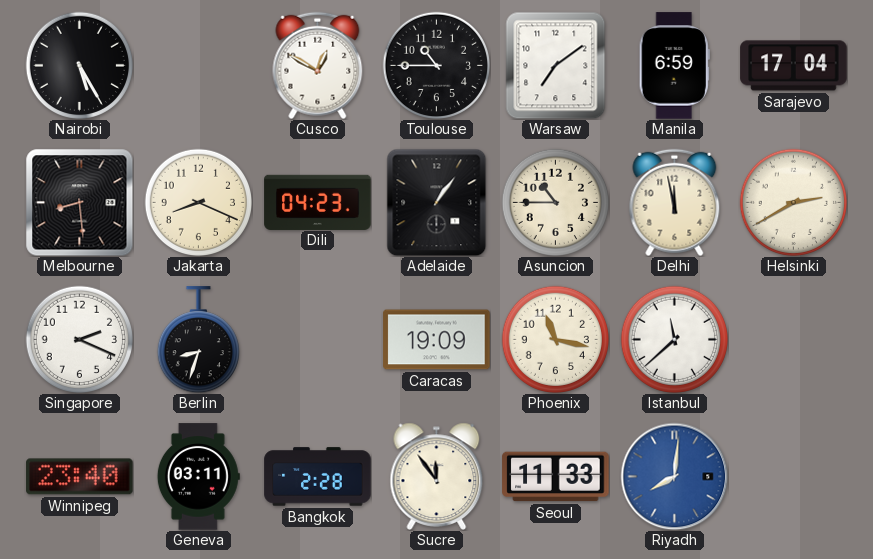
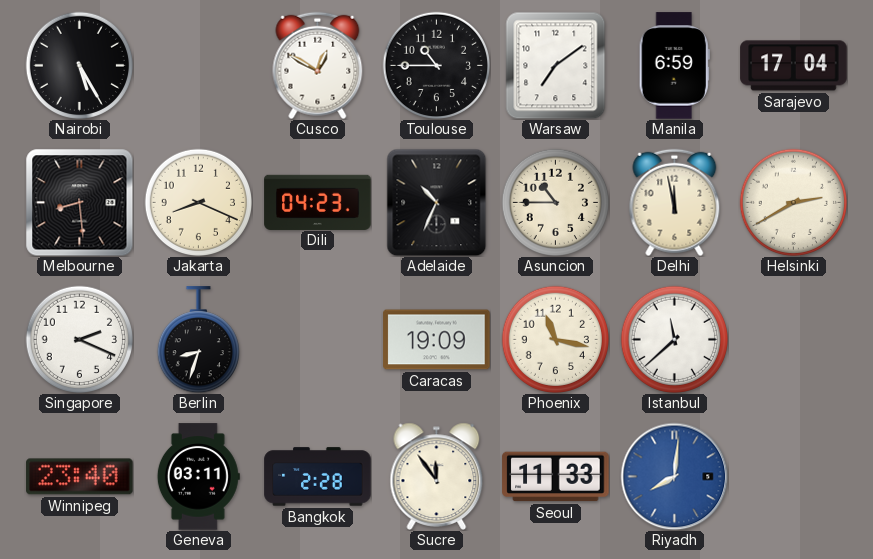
Adelaide: 1:06 -> 10:34
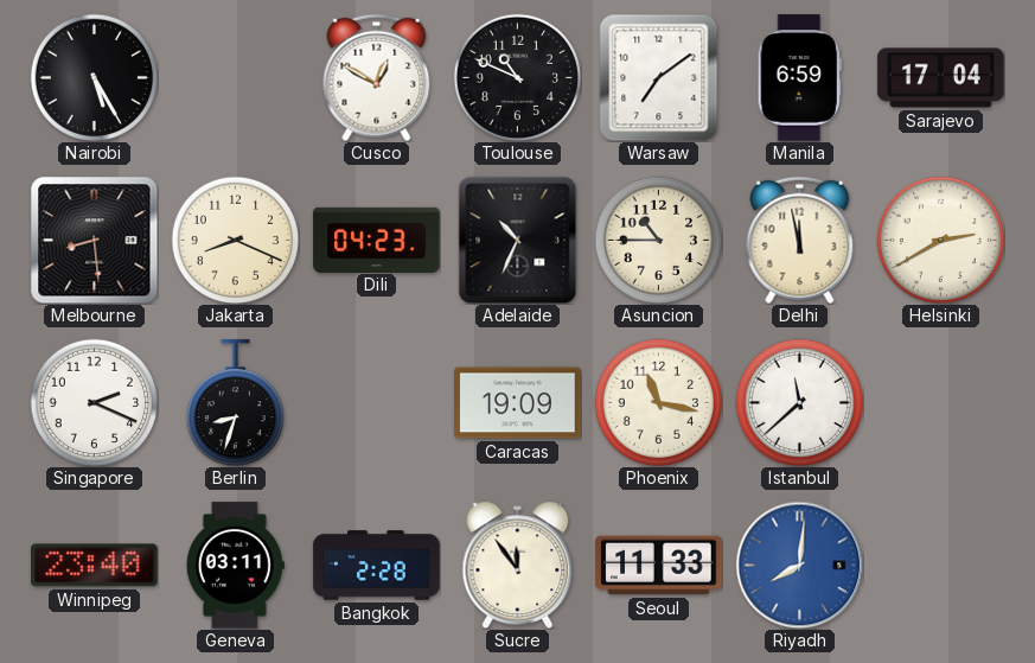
Toulouse: 10:45 -> 10:49
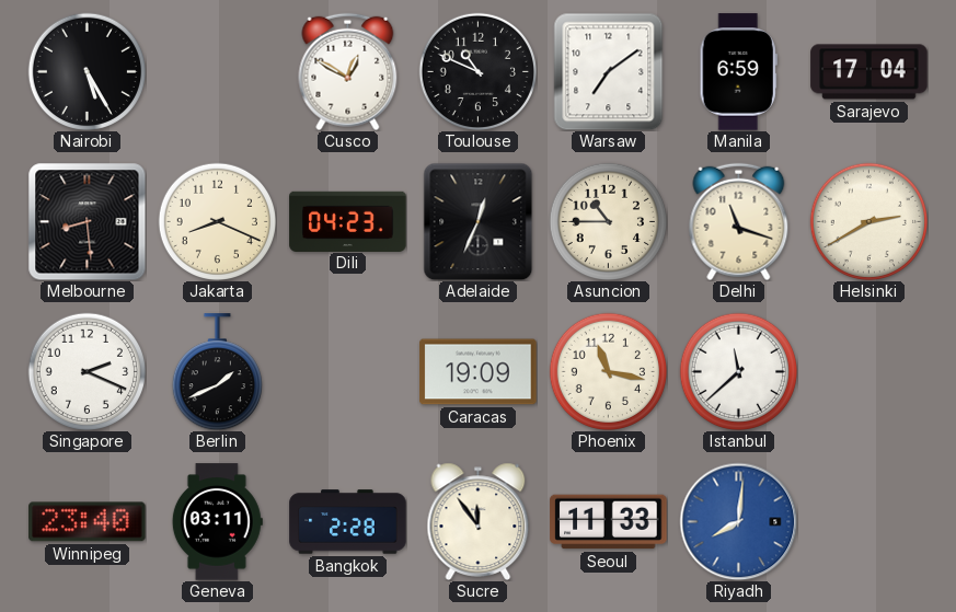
Adelaide: 10:34 -> 12:34
Delhi: 11:58 -> 11:18
Berlin: 8:33 -> 1:41
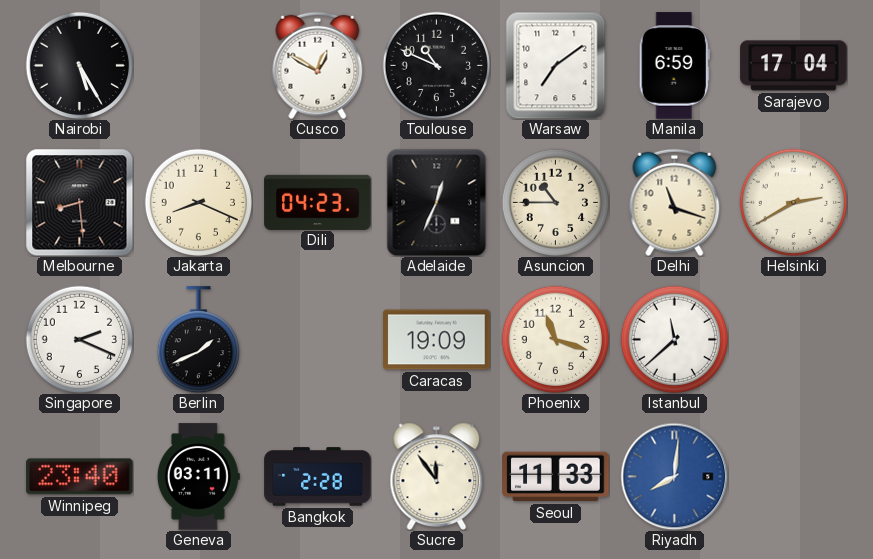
Phoenix: 11:17 -> 11:18
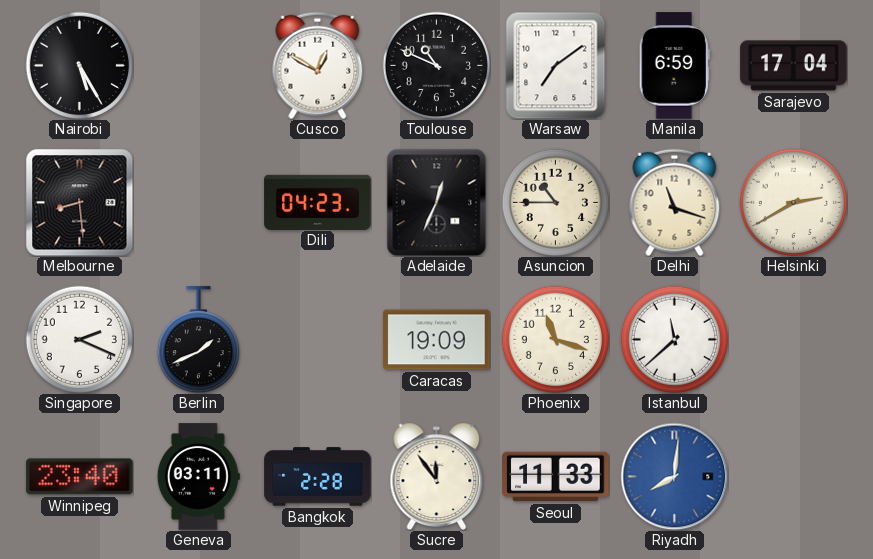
Jakarta: 8:19 -> none
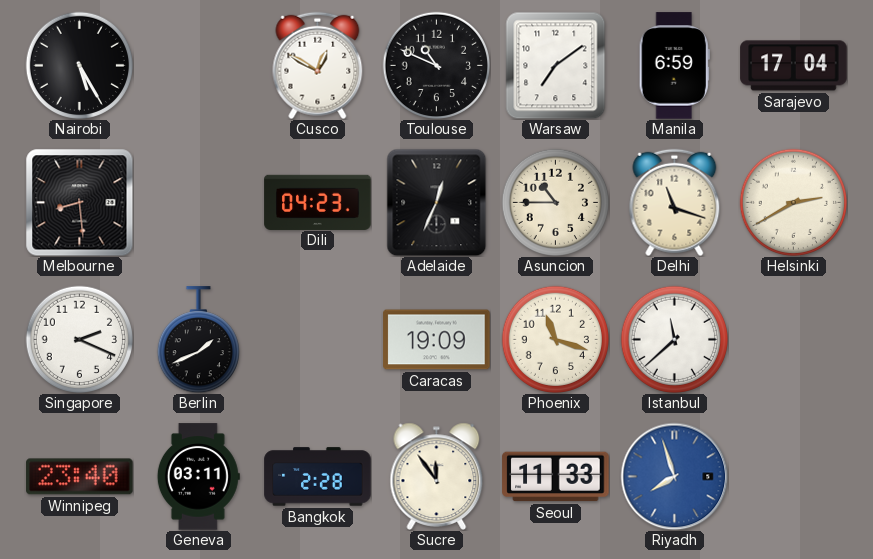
Riyadh: 8:01 -> 7:57
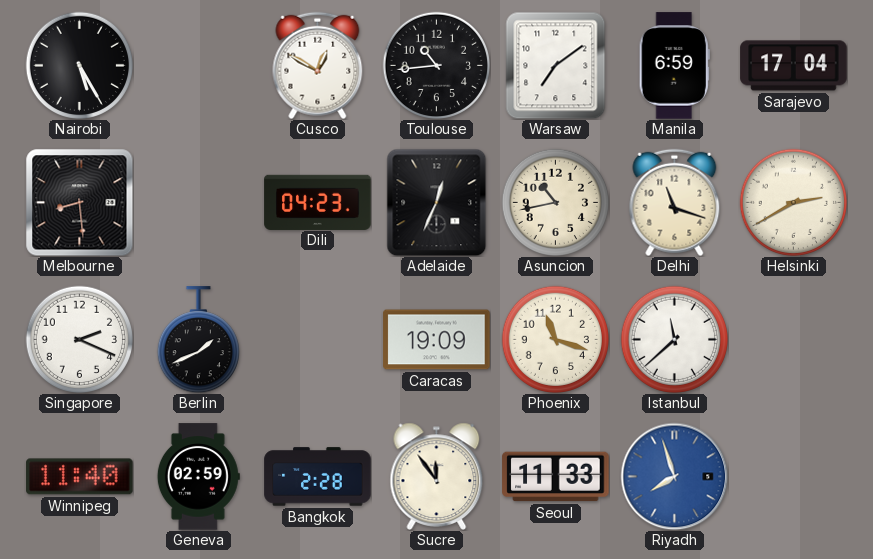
Toulouse: 10:49 -> 10:44
Asuncion: 10:45 -> 10:43
Winnipeg: 23:40 -> 11:40
Geneva: 03:11 -> 02:59
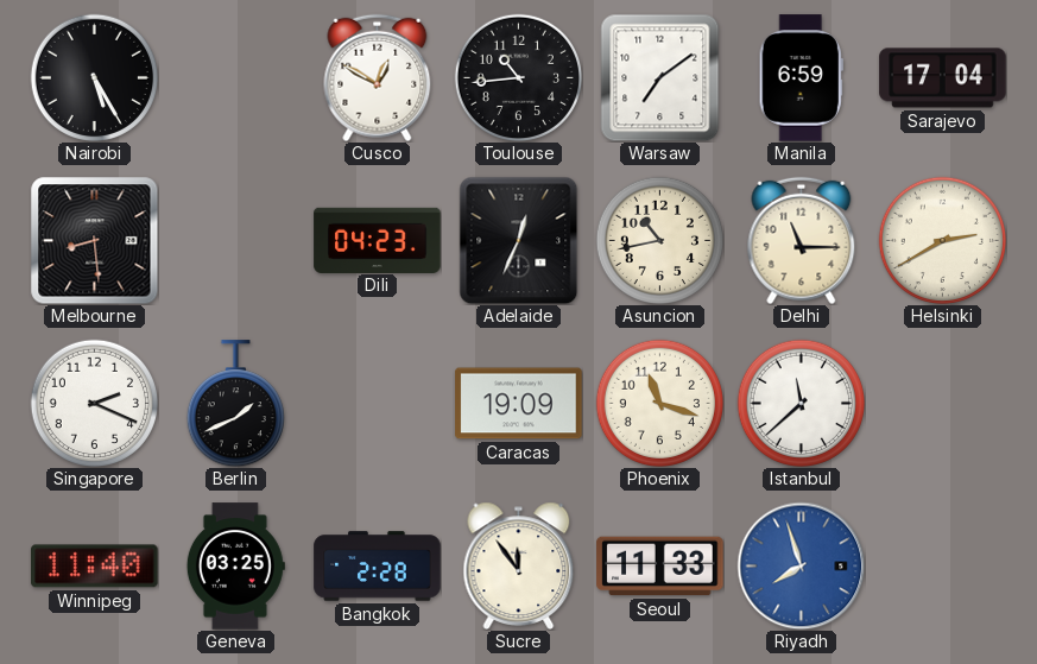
Delhi: 11:18 -> 11:15
Geneva: 02:59 -> 03:25
